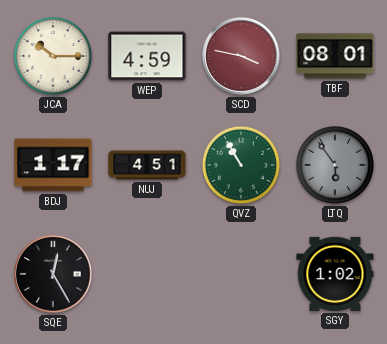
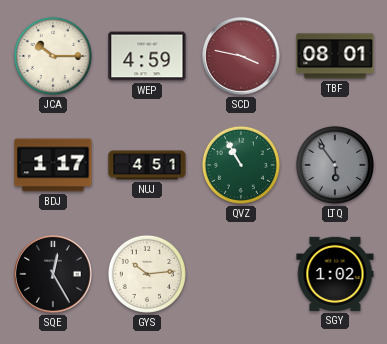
GYS: none -> 10:14
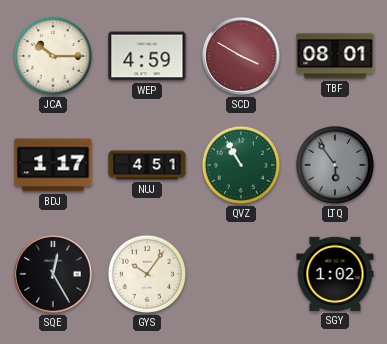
SCD: 3:47 -> 3:50
GYS: 10:14 -> 10:06
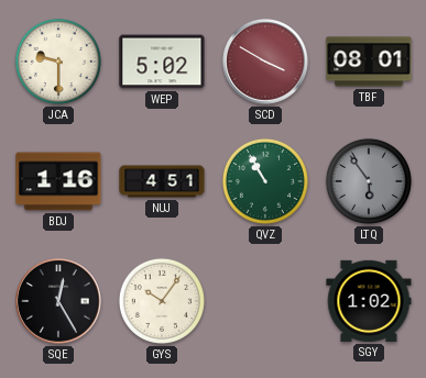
JCA: 10:15 -> 9:30
WEP: 4:59 -> 5:02
BDJ: 1:17 -> 1:16
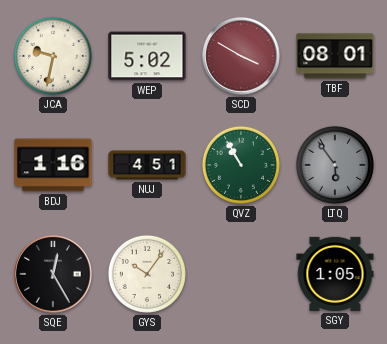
JCA: 9:30 -> 9:32
SGY: 1:02 -> 1:05
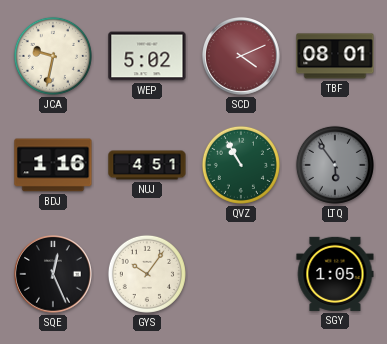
SCD: 3:50 -> 4:11
SQE: 12:25 -> 12:26
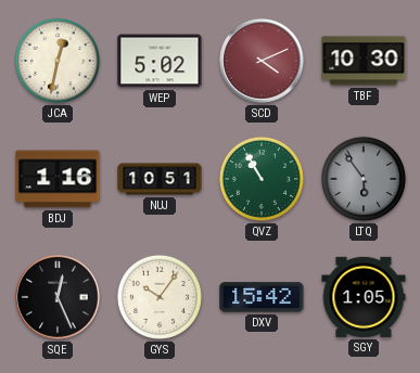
JCA: 9:32 -> 12:32
TBF: 08:01 -> 10:30
NUJ: 4:51 -> 10:51
DXV: none -> 15:42
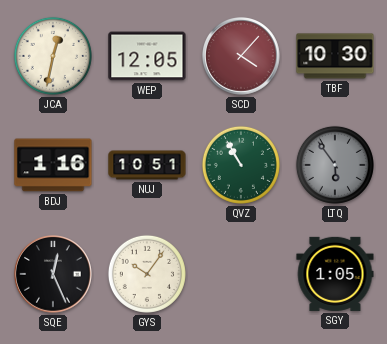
WEP: 5:02 -> 12:05
SCD: 4:11 -> 4:07
DXV: 15:42 -> none
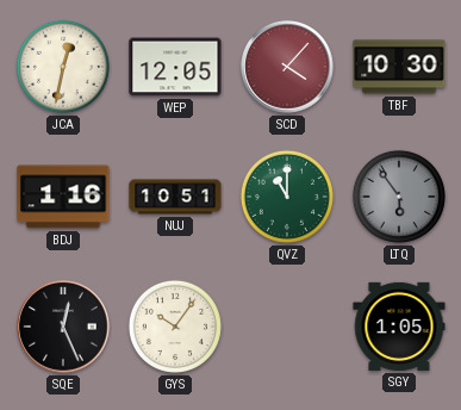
QVZ: 10:55 -> 11:00
